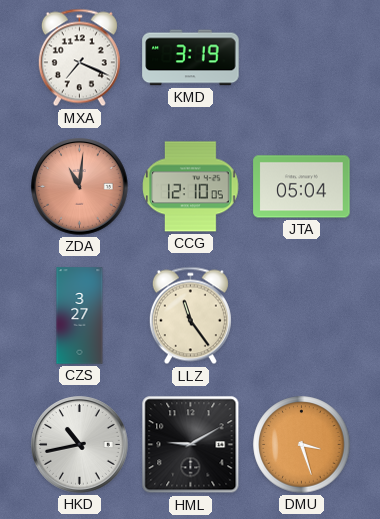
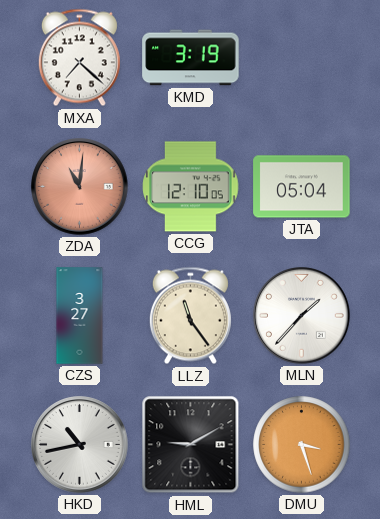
MXA: 7:19 -> 7:22
MLN: none -> 1:37
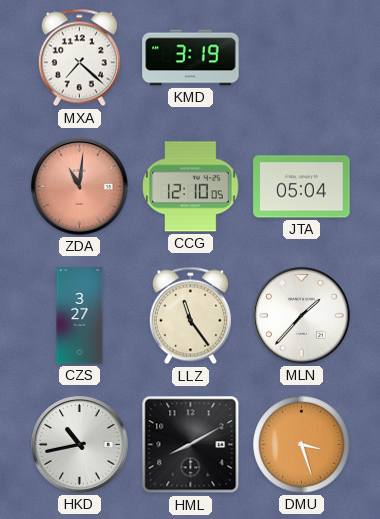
HML: 9:10 -> 8:10
